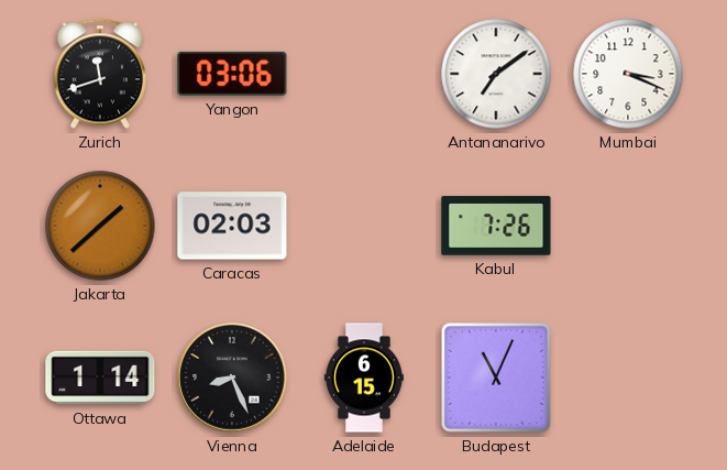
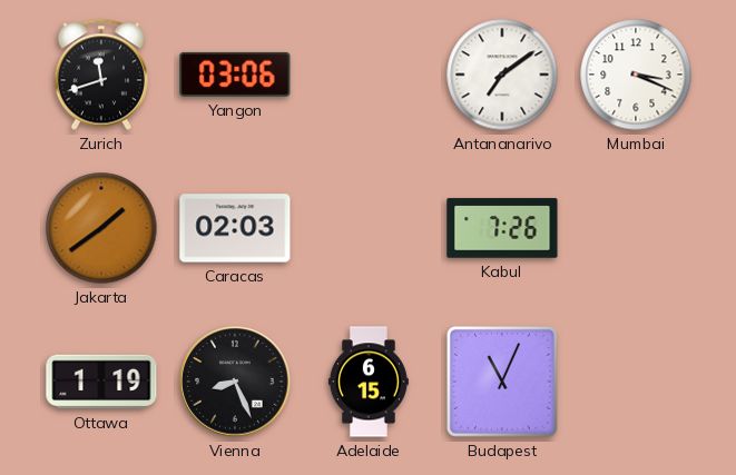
Jakarta: 1:38 -> 1:39
Ottawa: 1:14 -> 1:19
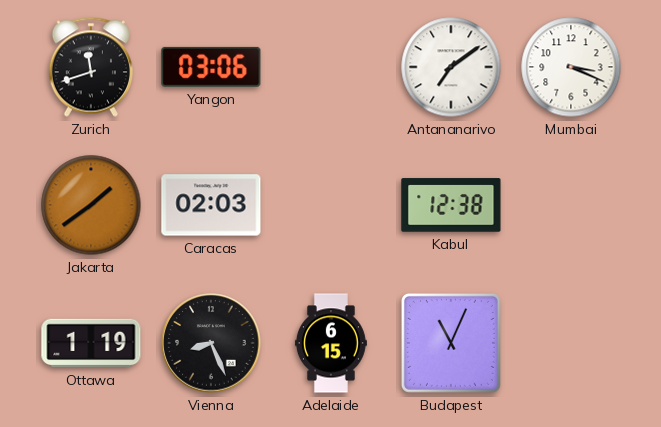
Kabul: 7:26 -> 12:38
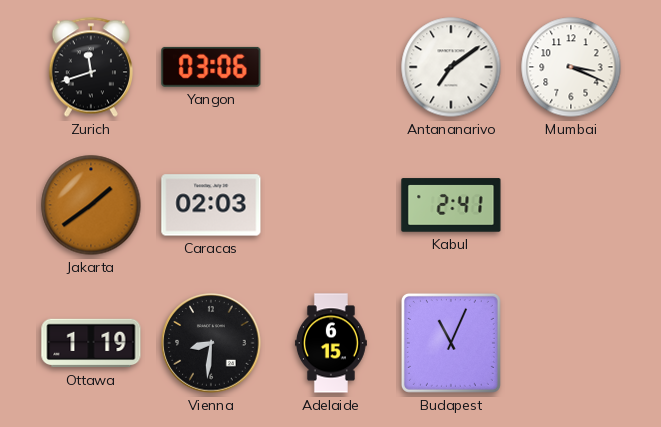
Kabul: 12:38 -> 2:41
Vienna: 8:26 -> 8:31
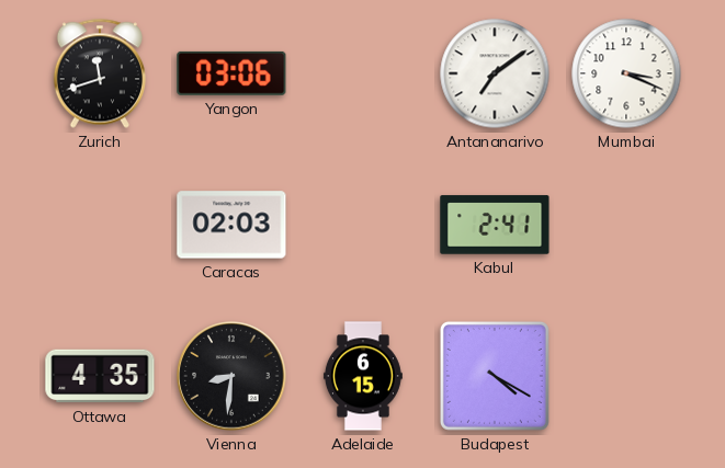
Jakarta: 1:39 -> none
Ottawa: 1:19 -> 4:35
Budapest: 11:04 -> 4:20
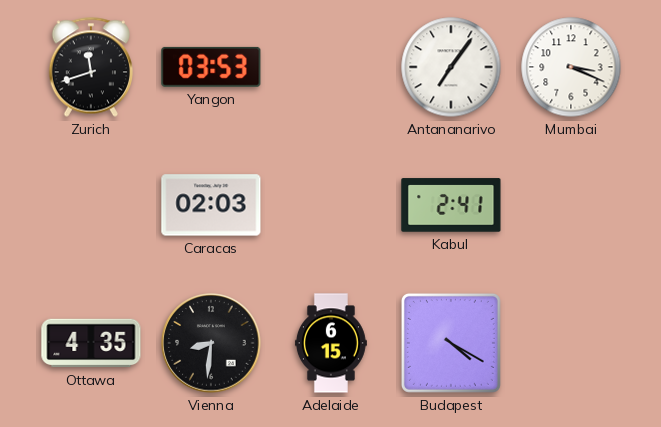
Yangon: 03:06 -> 03:53
Antananarivo: 7:09 -> 7:06
